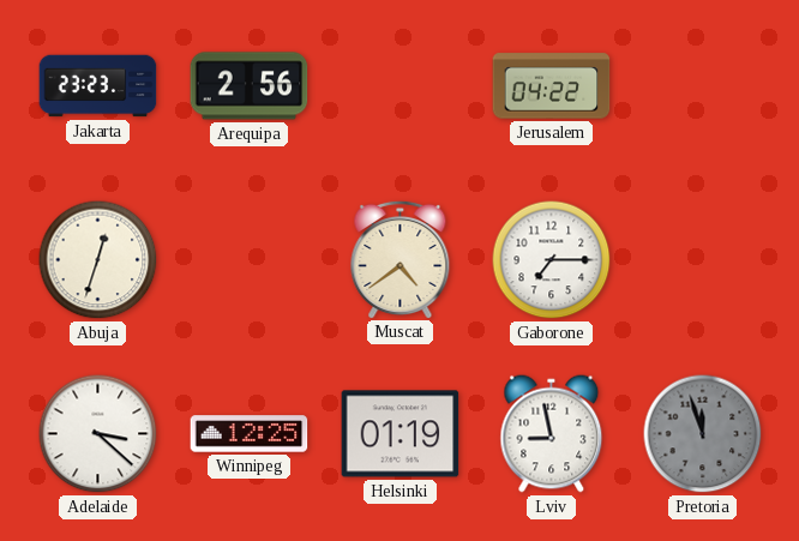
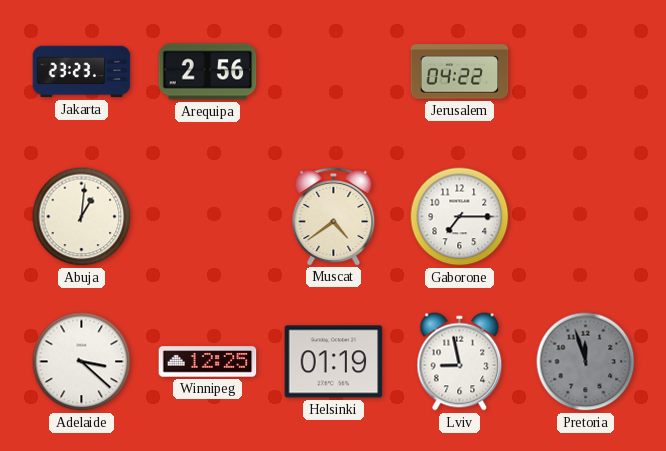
Abuja: 12:33 -> 1:01
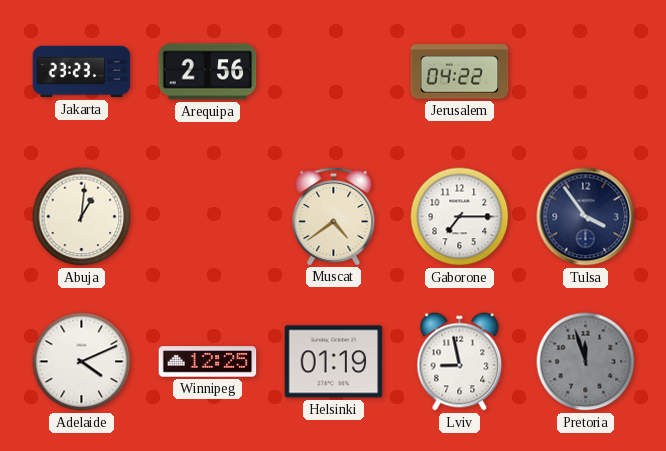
Tulsa: none -> 3:54
Adelaide: 3:22 -> 4:11
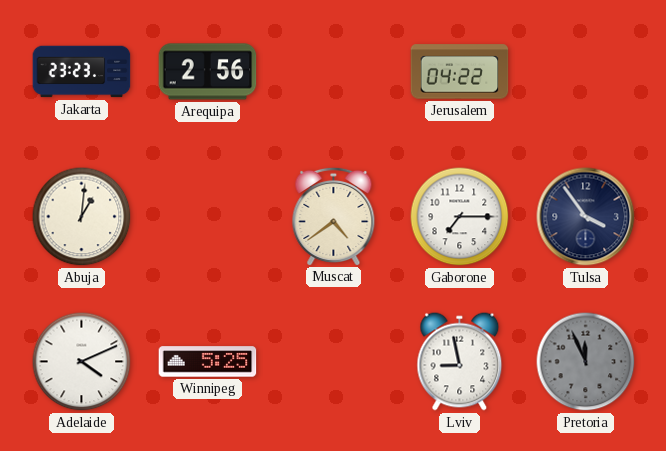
Winnipeg: 12:25 -> 5:25
Helsinki: 01:19 -> none
Pretoria: 11:57 -> 11:56
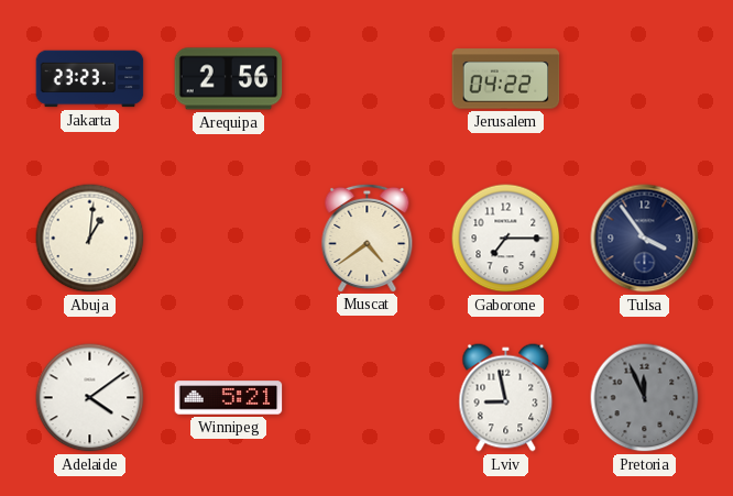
Adelaide: 4:11 -> 4:09
Winnipeg: 5:25 -> 5:21
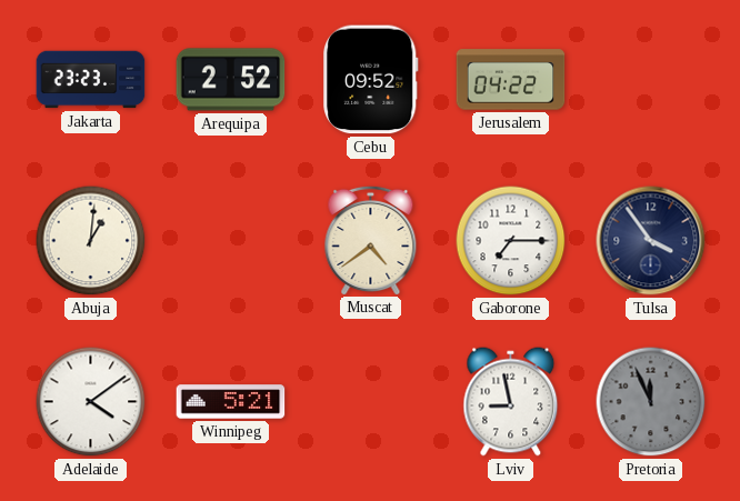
Arequipa: 2:56 -> 2:52
Cebu: none -> 09:52
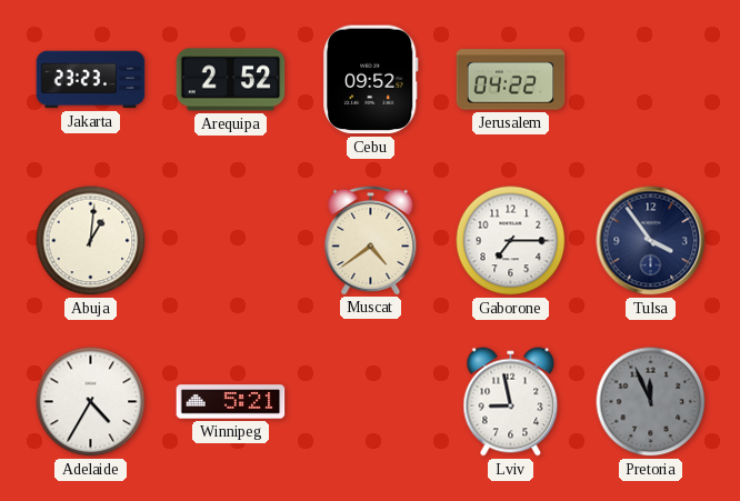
Adelaide: 4:09 -> 4:35
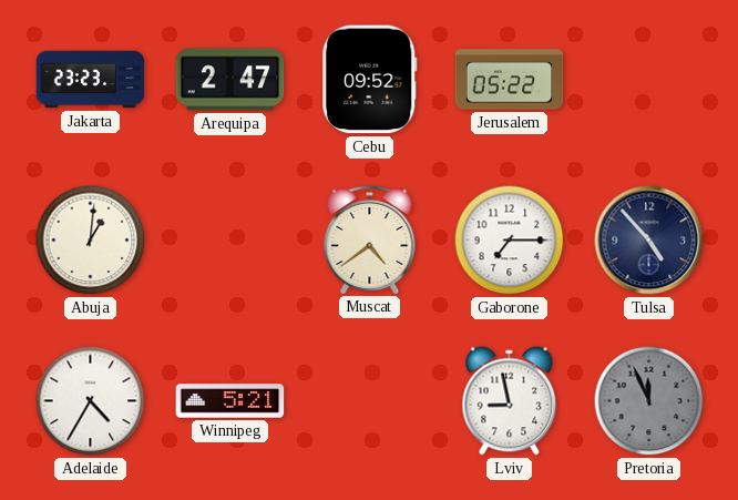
Arequipa: 2:52 -> 2:47
Jerusalem: 04:22 -> 05:22
Tulsa: 3:54 -> 4:53
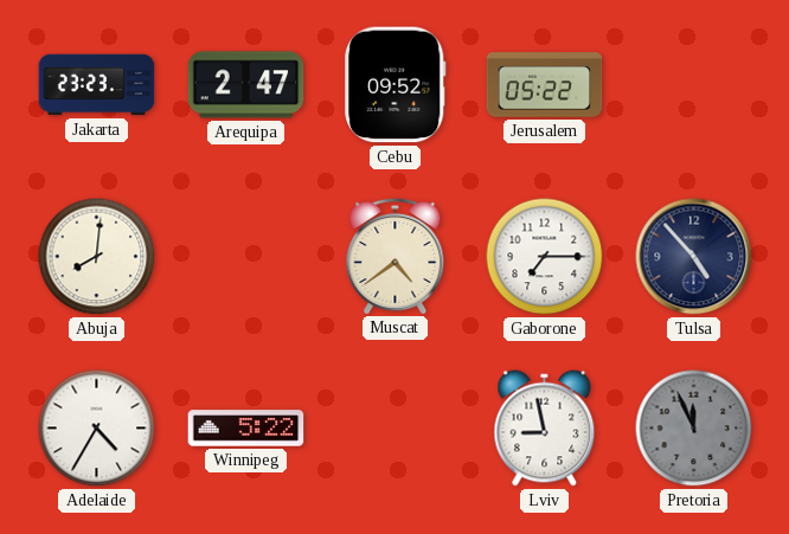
Abuja: 1:01 -> 8:01
Winnipeg: 5:21 -> 5:22
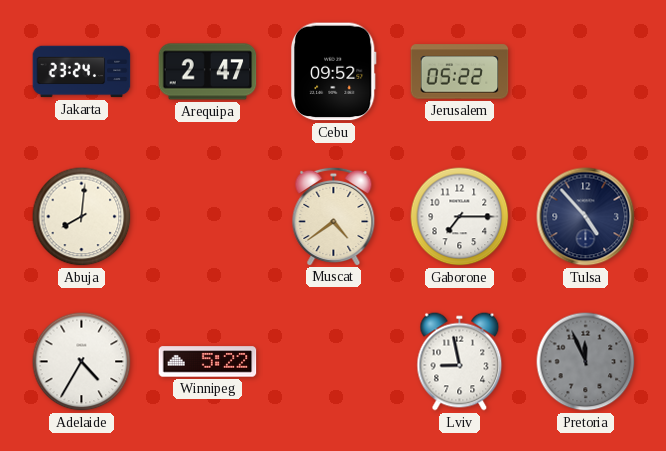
Jakarta: 23:23 -> 23:24
